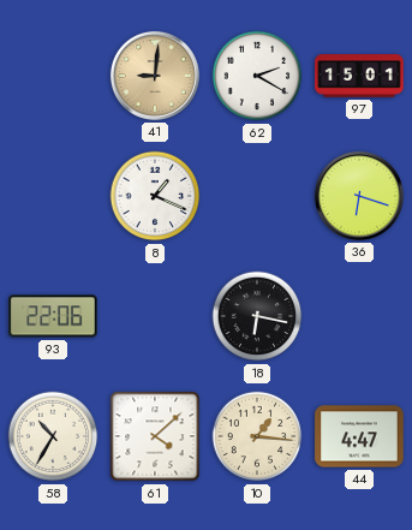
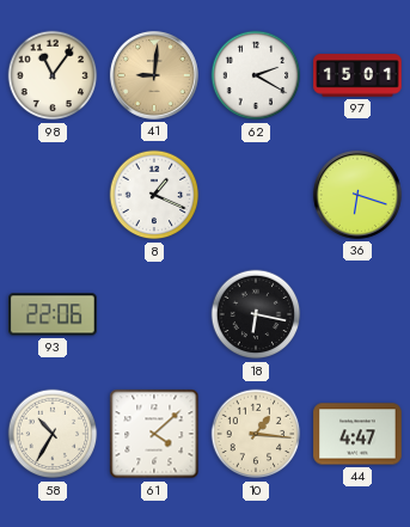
98: none -> 11:06
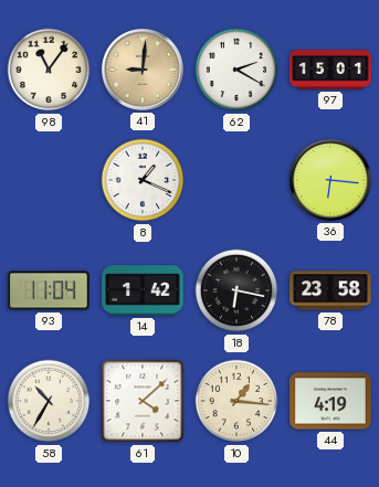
36: 6:18 -> 6:16
93: 22:06 -> 11:04
14: none -> 1:42
78: none -> 23:58
44: 4:47 -> 4:19
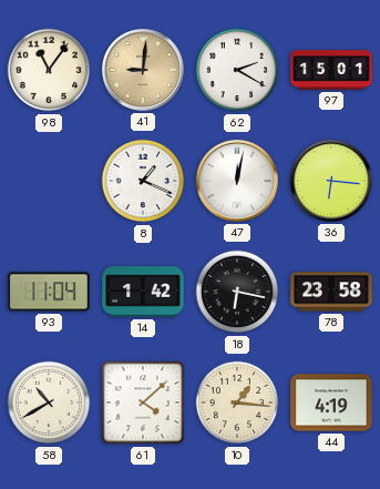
47: none -> 12:02
58: 10:35 -> 10:40
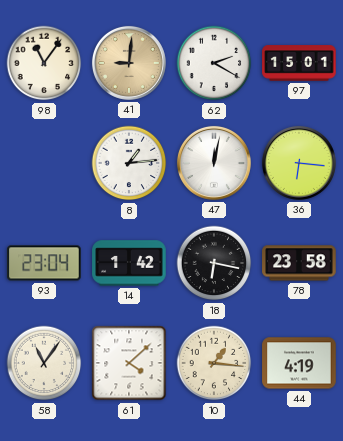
8: 1:19 -> 1:14
93: 11:04 -> 23:04
58: 10:40 -> 11:06
